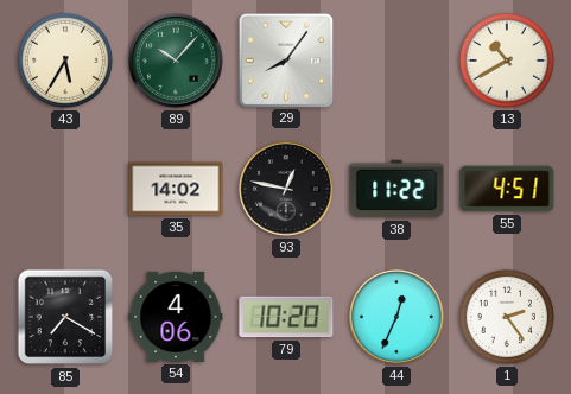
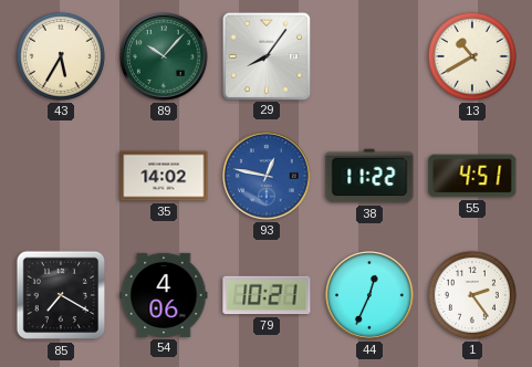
93 dial: black -> blue
79: 10:20 -> 10:21
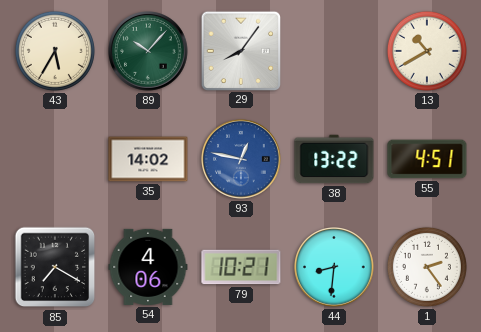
38: 11:22 -> 13:22
44: 12:34 -> 8:31
